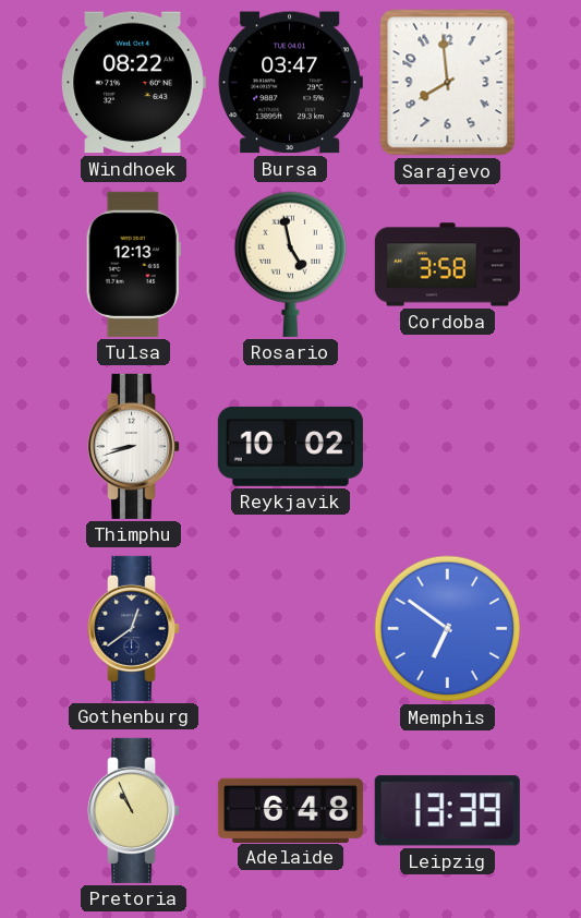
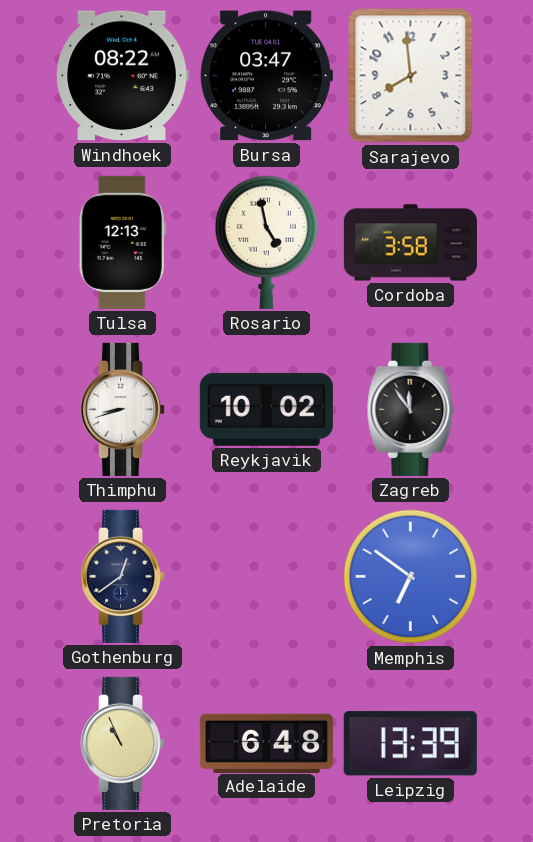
Zagreb: none -> 11:54
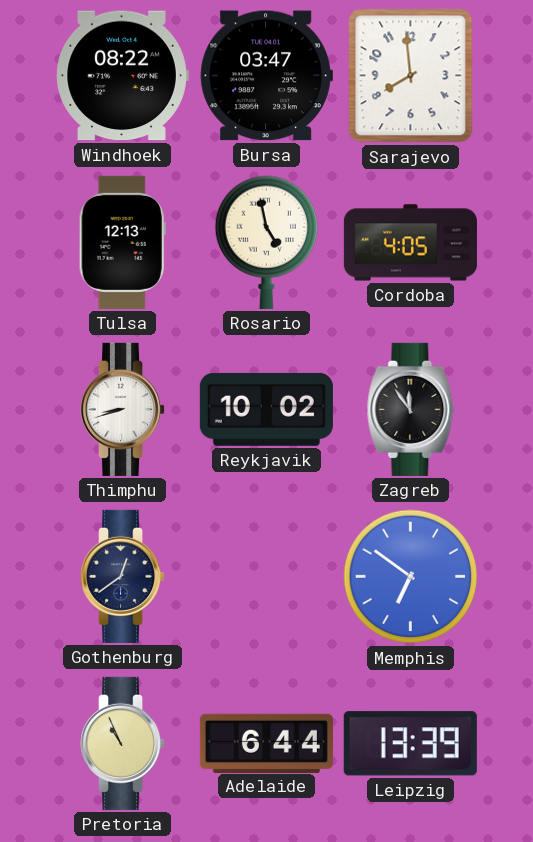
Cordoba: 3:58 -> 4:05
Adelaide: 6:48 -> 6:44
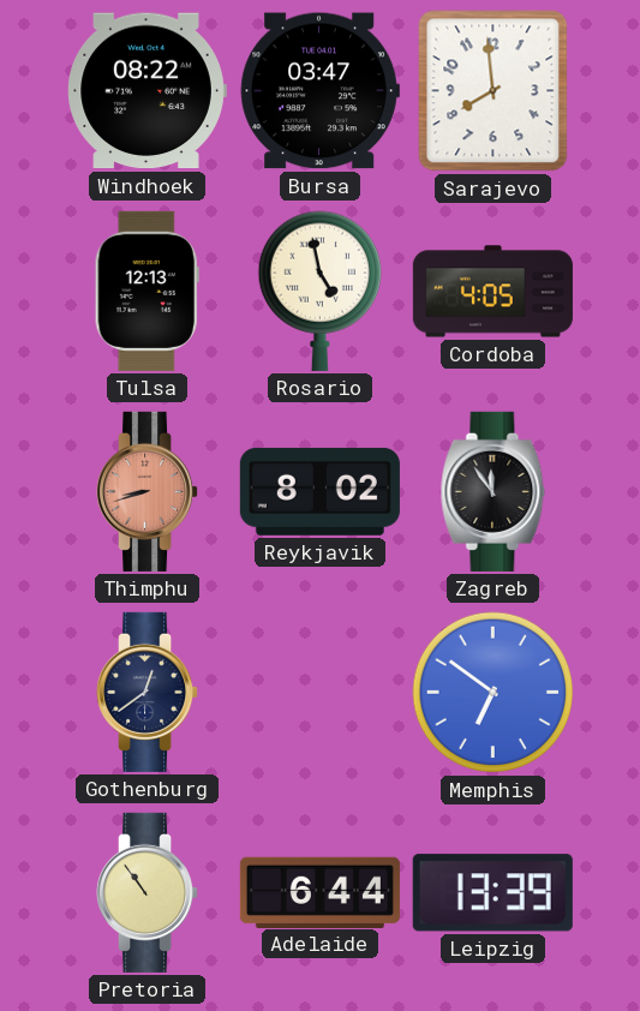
Thimphu dial: white -> salmon
Reykjavik: 10:02 -> 8:02
Pretoria: 10:56 -> 10:54
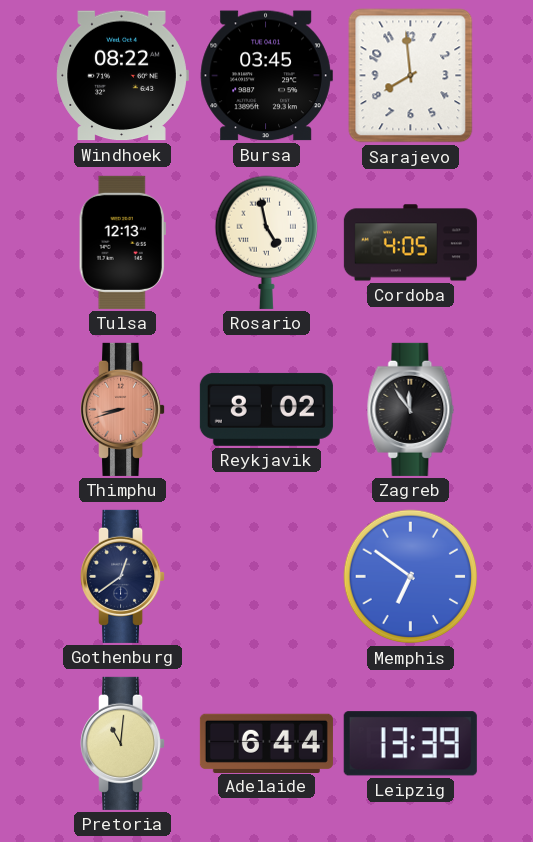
Bursa: 03:47 -> 03:45
Pretoria: 10:54 -> 11:01
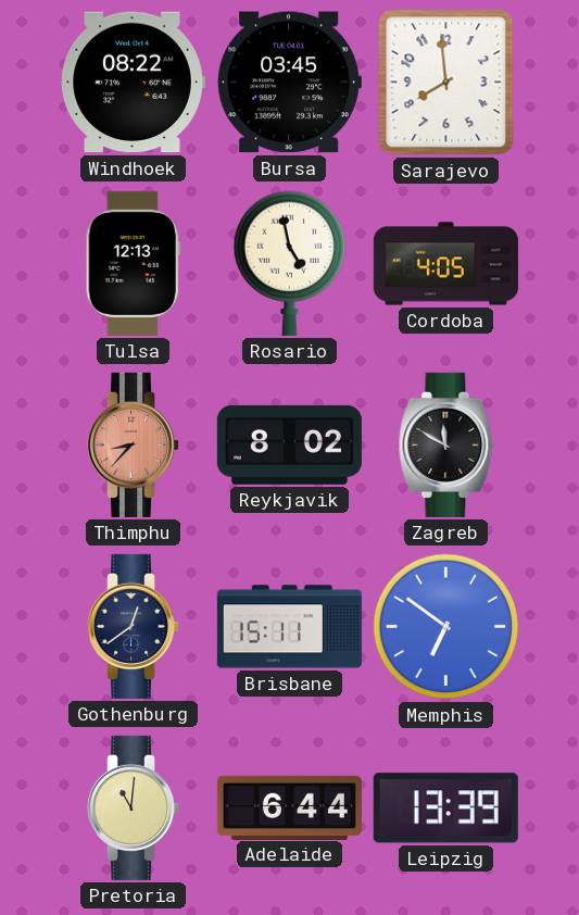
Thimphu: 8:42 -> 8:37
Zagreb: 11:54 -> 11:50
Brisbane: none -> 15:11
